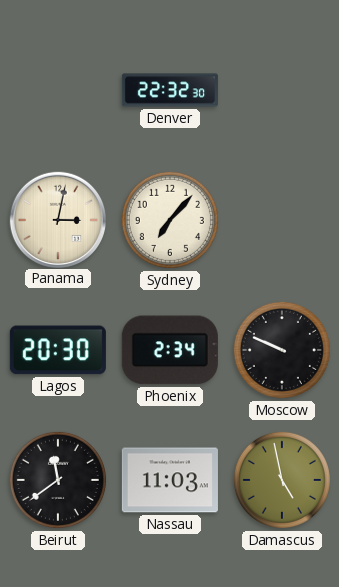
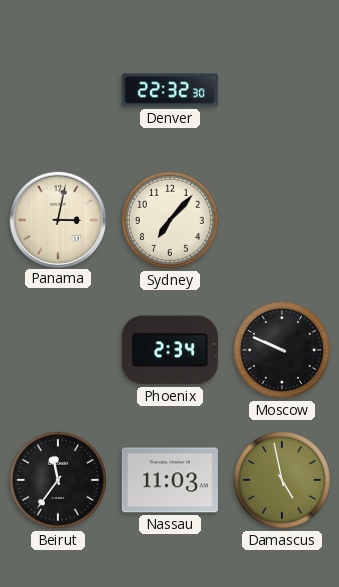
Lagos: 20:30 -> none
Beirut: 11:39 -> 11:36
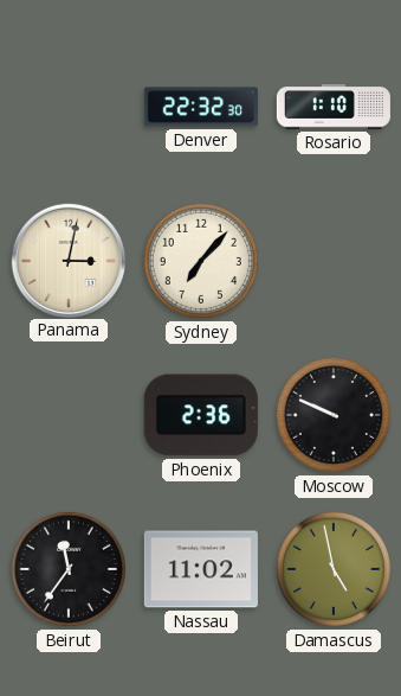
Rosario: none -> 1:10
Phoenix: 2:34 -> 2:36
Nassau: 11:03 -> 11:02
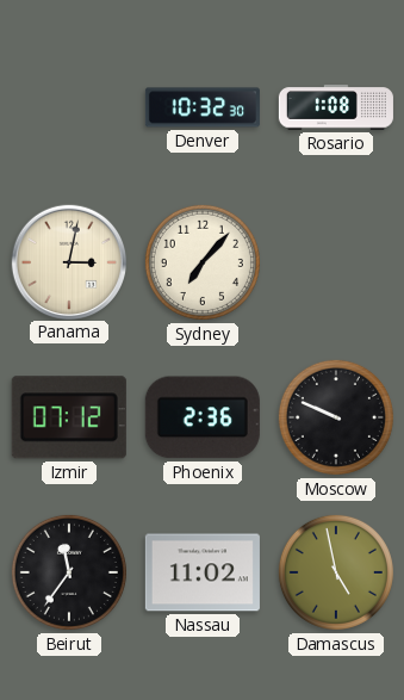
Denver: 22:32 -> 10:32
Rosario: 1:10 -> 1:08
Izmir: none -> 07:12
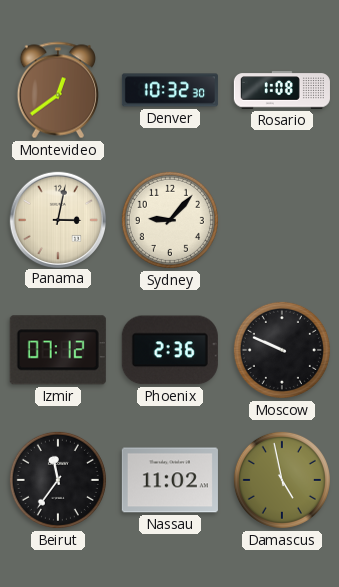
Montevideo: none -> 12:39
Sydney: 7:07 -> 9:07
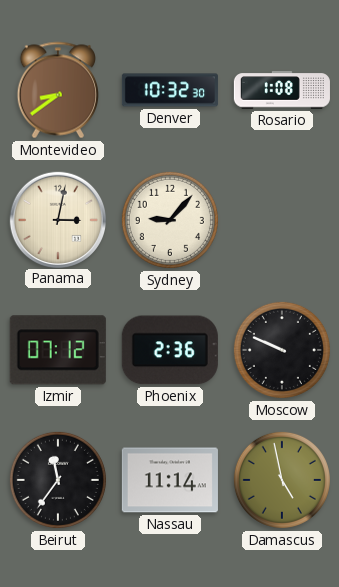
Montevideo: 12:39 -> 8:39
Nassau: 11:02 -> 11:14
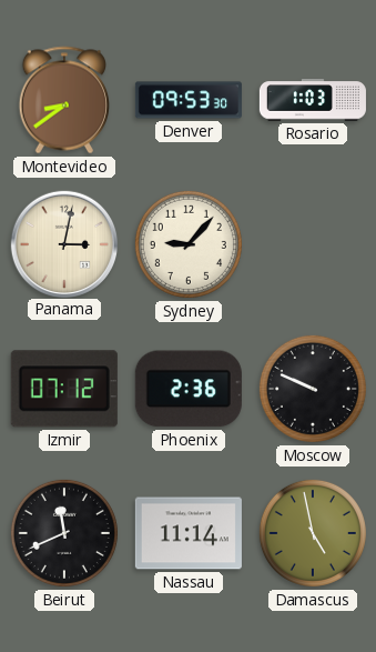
Denver: 10:32 -> 09:53
Rosario: 1:08 -> 1:03
Beirut: 11:36 -> 11:41
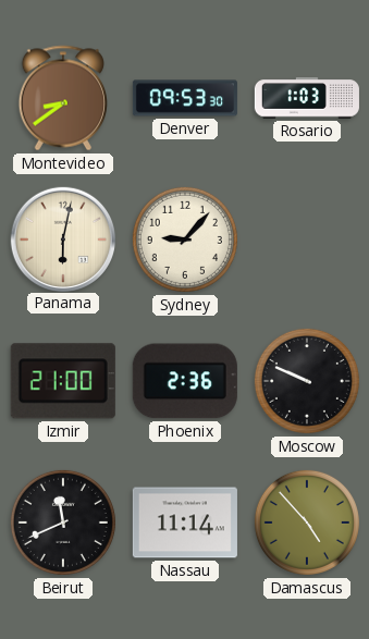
Panama: 3:02 -> 6:02
Izmir: 07:12 -> 21:00
Damascus: 4:58 -> 4:53
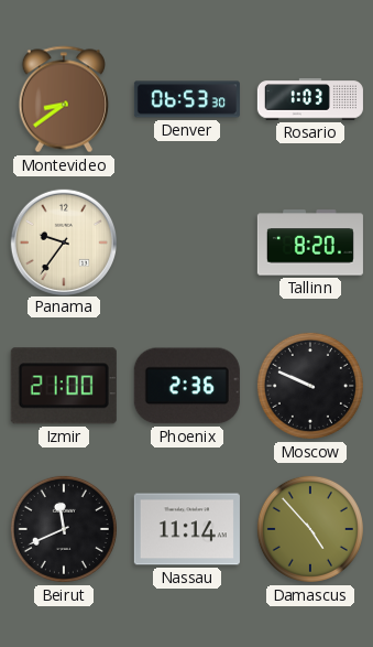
Denver: 09:53 -> 06:53
Panama: 6:02 -> 9:36
Sydney: 9:07 -> none
Tallinn: none -> 8:20
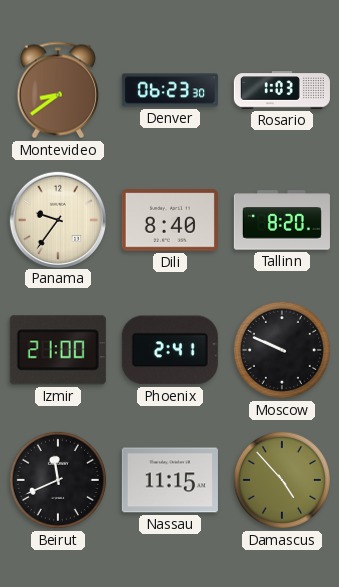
Denver: 06:53 -> 06:23
Dili: none -> 8:40
Phoenix: 2:36 -> 2:41
Nassau: 11:14 -> 11:15
